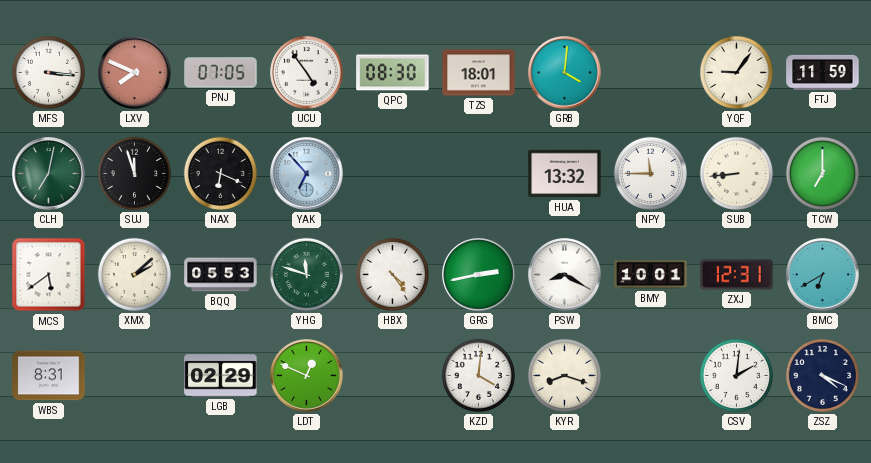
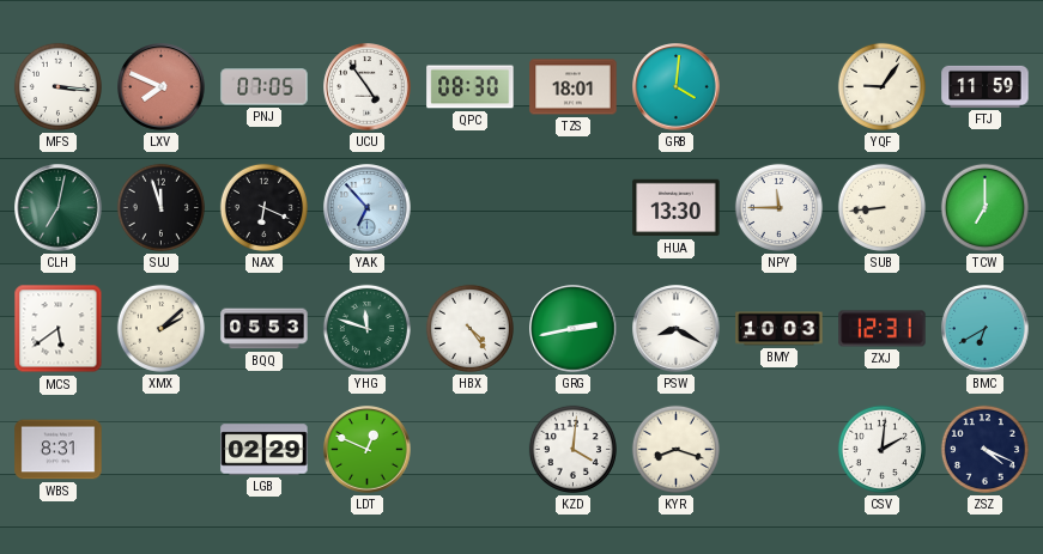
HUA: 13:32 -> 13:30
BMY: 10:01 -> 10:03
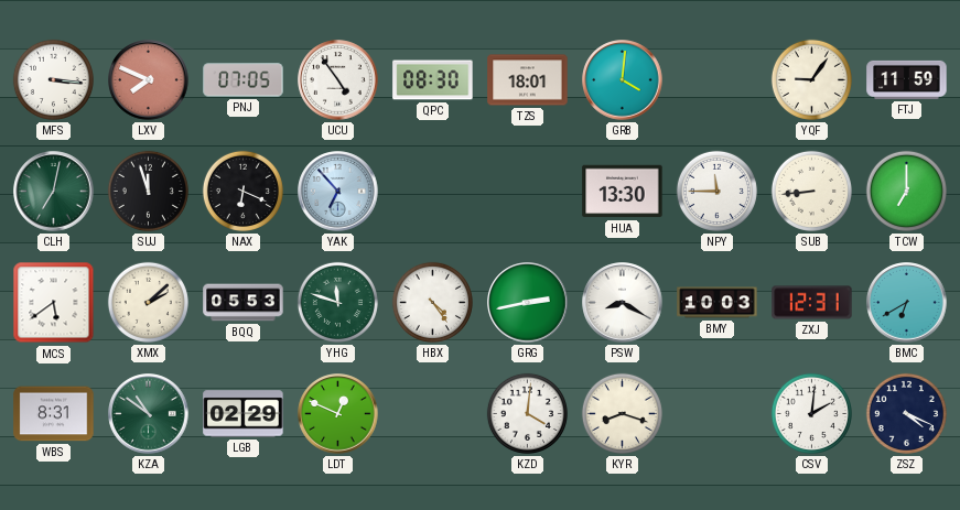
KZA: none -> 10:51
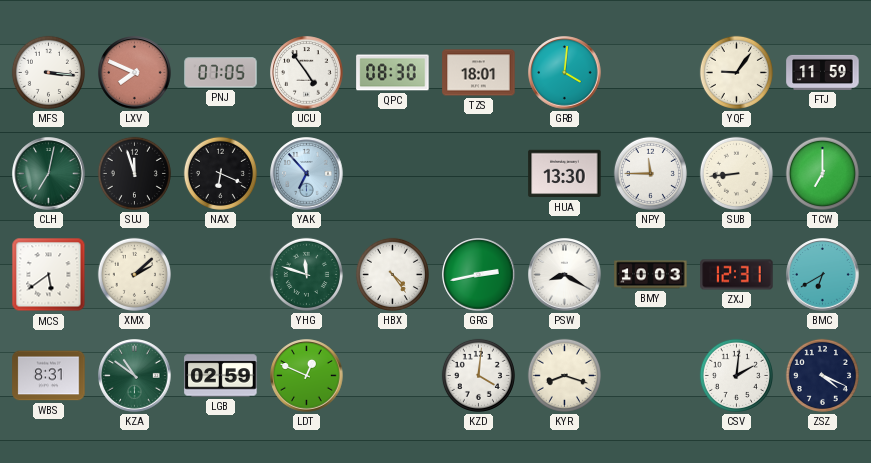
BQQ: 05:53 -> none
LGB: 02:29 -> 02:59
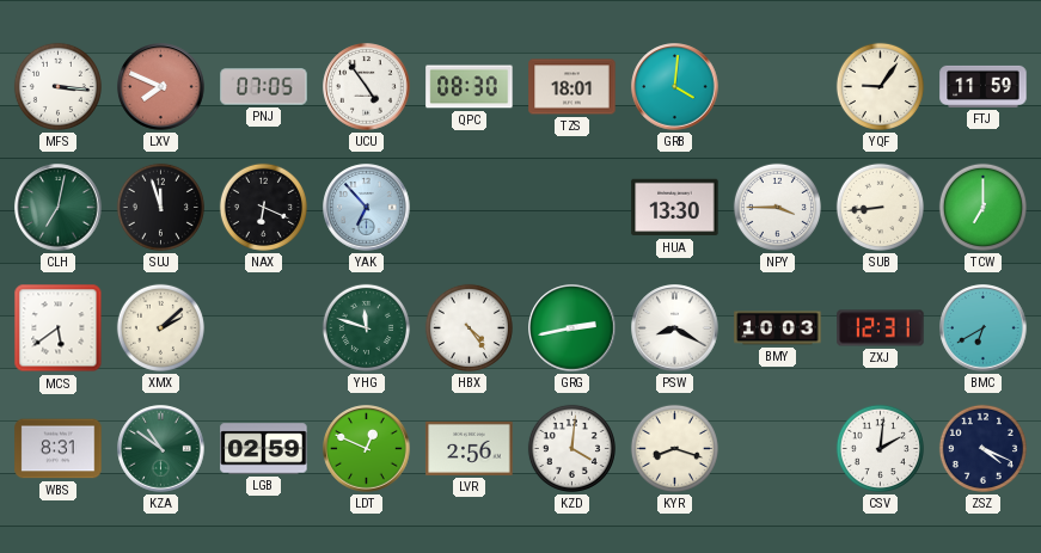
NPY: 11:45 -> 3:45
LVR: none -> 2:56
